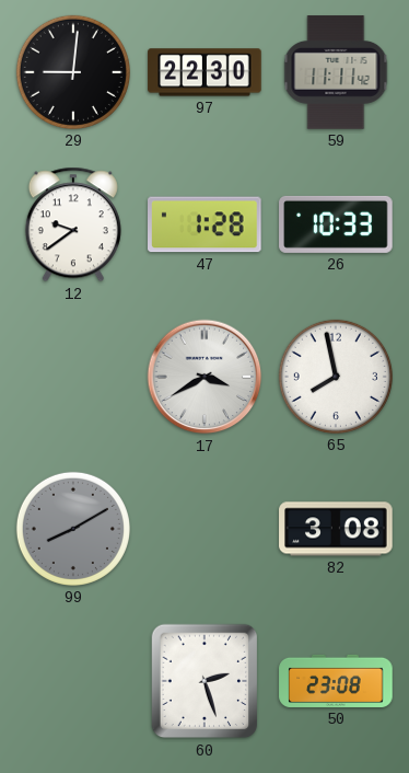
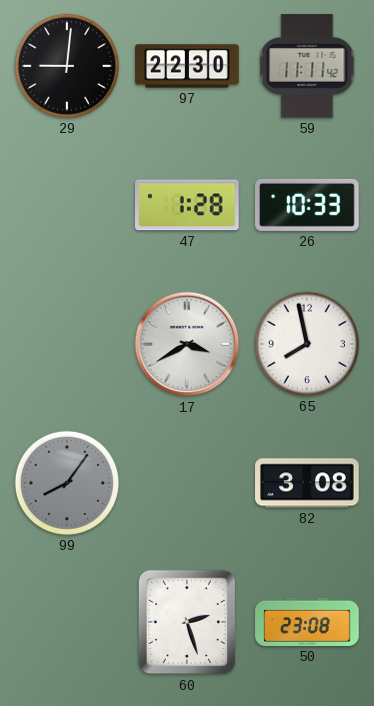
12: 9:39 -> none
99: 8:10 -> 8:06
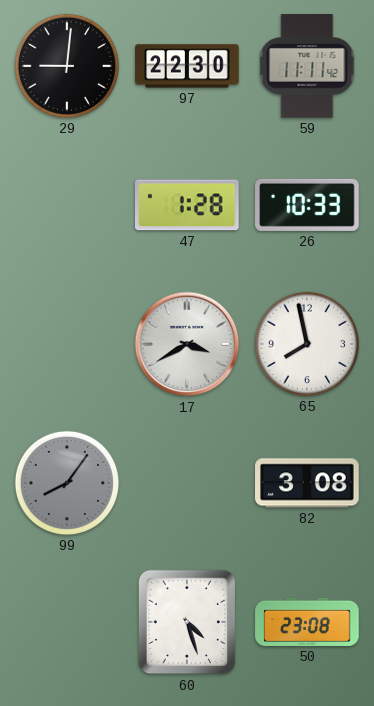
60: 2:27 -> 4:27
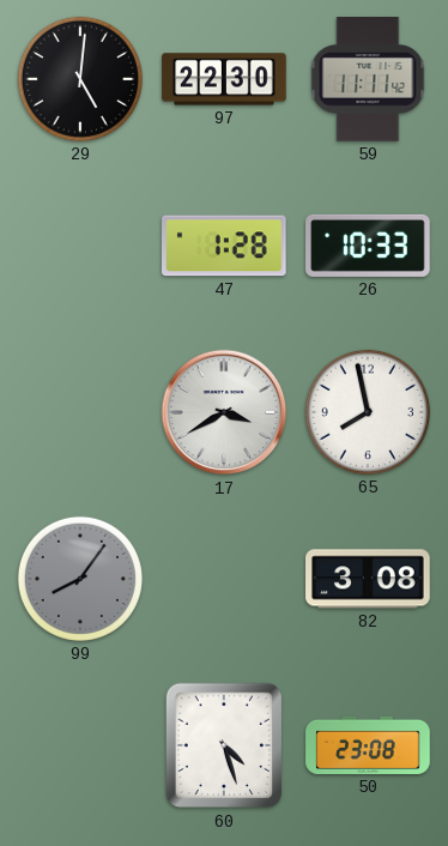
29: 9:01 -> 5:01
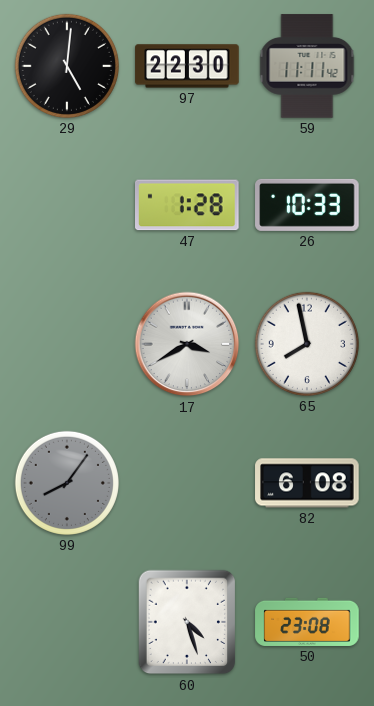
82: 3:08 -> 6:08
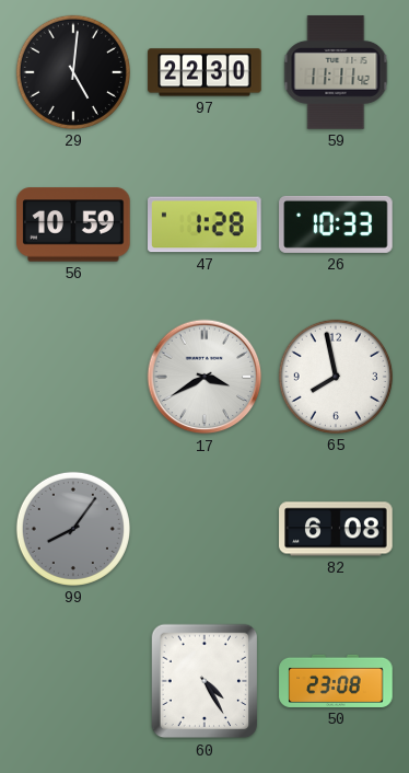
56: none -> 10:59
60: 4:27 -> 4:25
